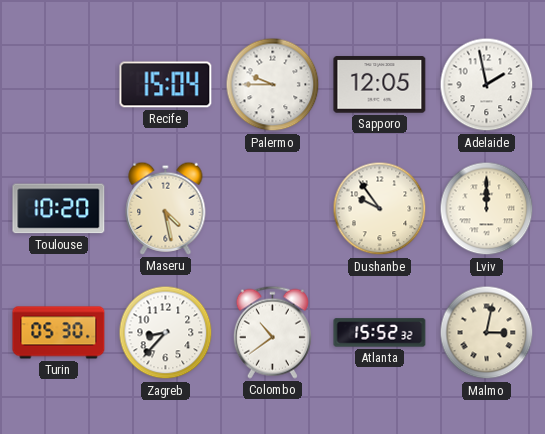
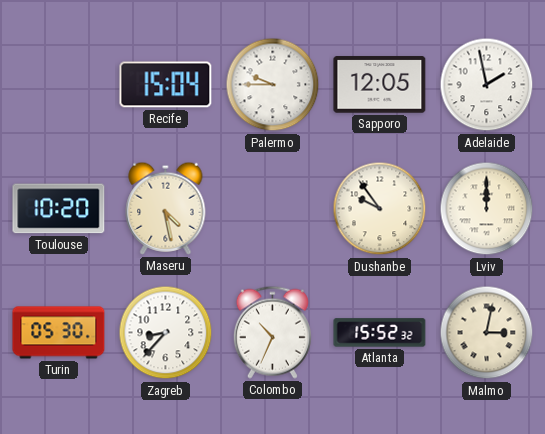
Colombo: 10:39 -> 10:34
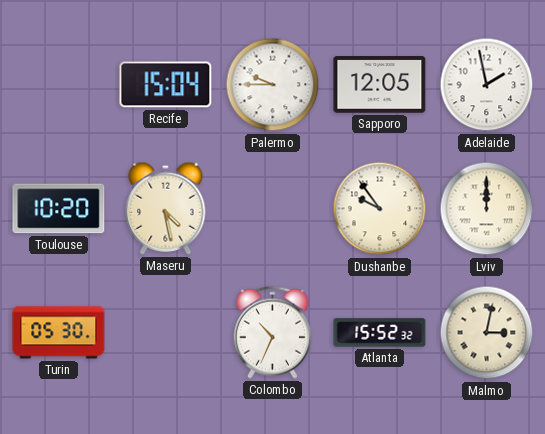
Zagreb: 8:37 -> none
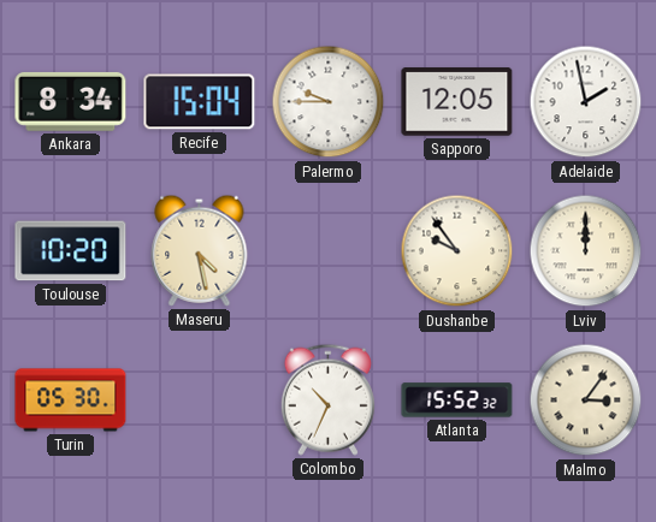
Ankara: none -> 8:34
Malmo: 3:02 -> 3:06
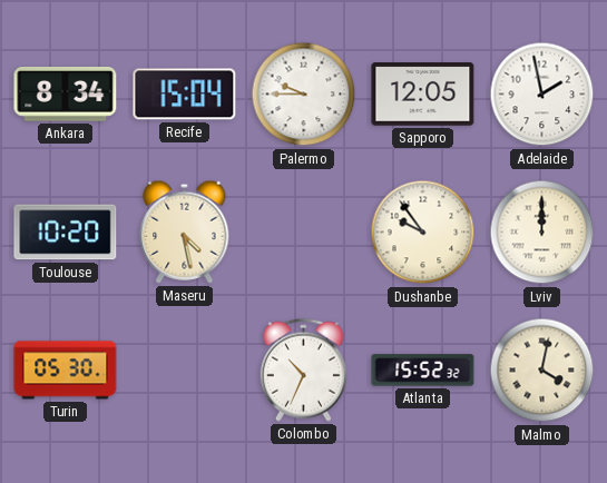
Malmo: 3:06 -> 4:02
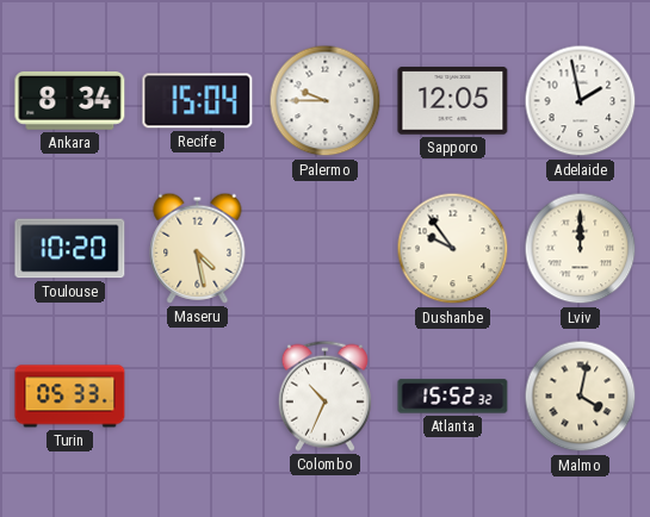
Turin: 05:30 -> 05:33
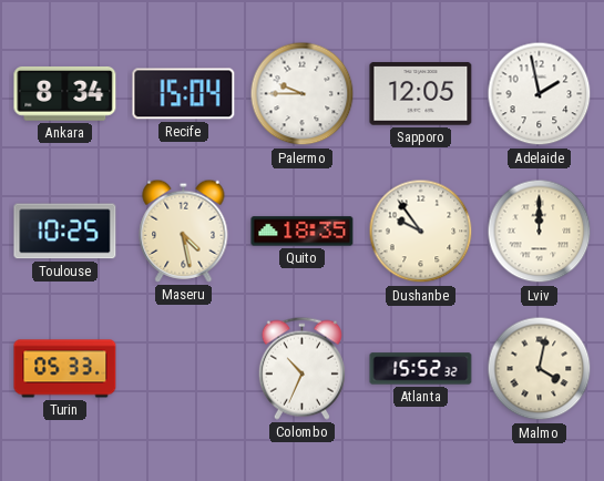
Toulouse: 10:20 -> 10:25
Quito: none -> 18:35
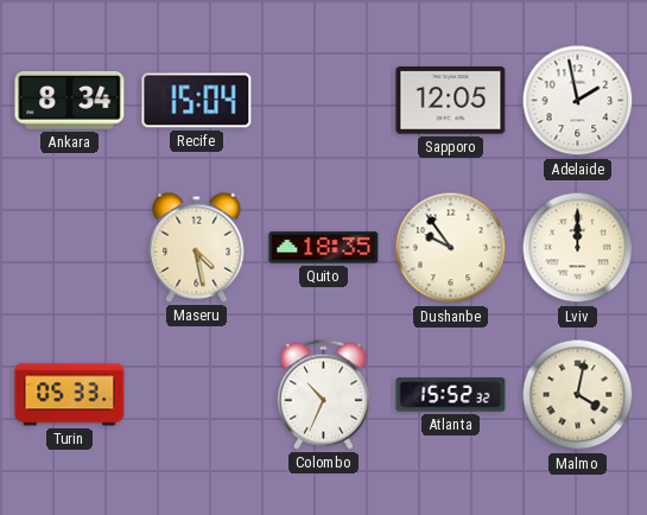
Palermo: 9:45 -> none
Toulouse: 10:25 -> none
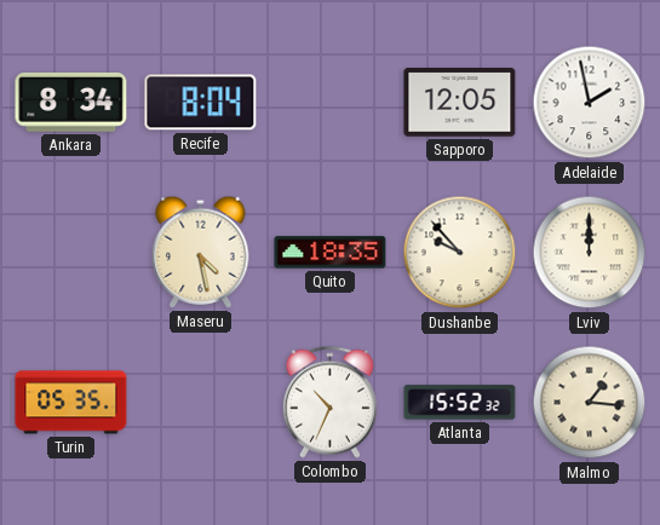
Recife: 15:04 -> 8:04
Dushanbe: 9:54 -> 9:53
Turin: 05:33 -> 05:35
Malmo: 4:02 -> 1:16
